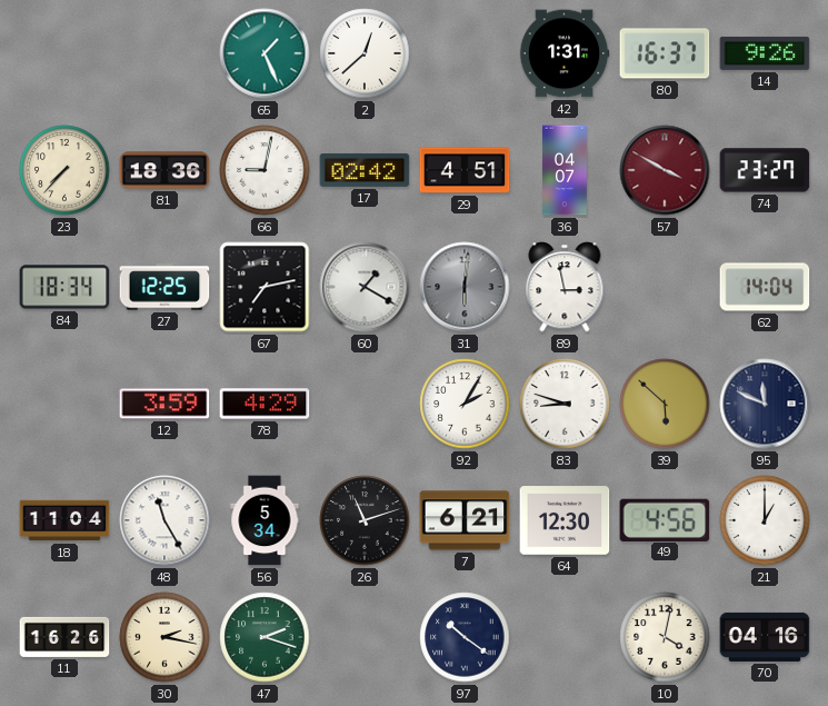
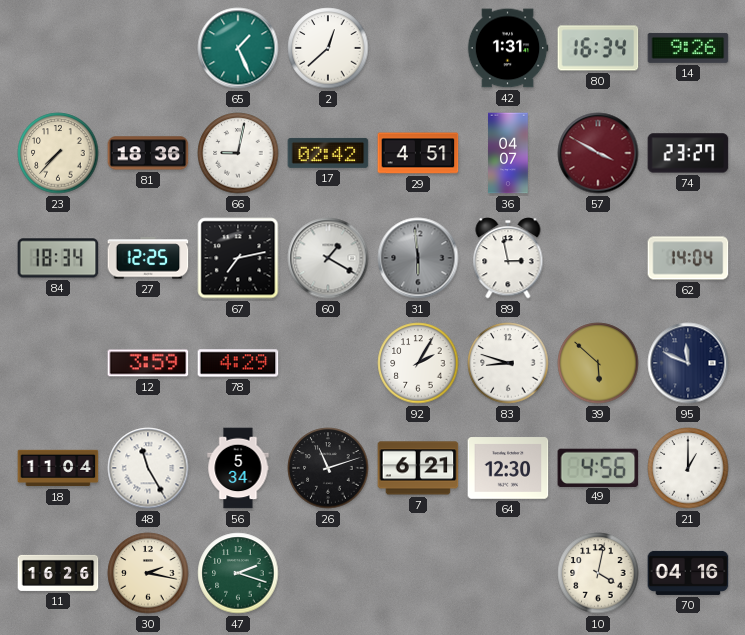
80: 16:37 -> 16:34
31: 6:01 -> 5:59
97: 10:21 -> none
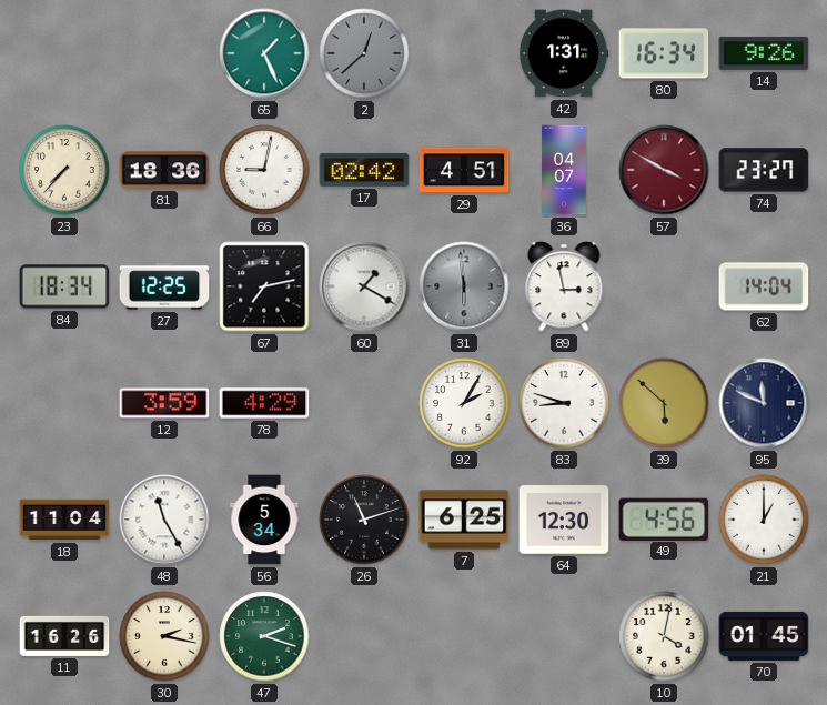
2 dial: white -> grey
7: 6:21 -> 6:25
70: 04:16 -> 01:45
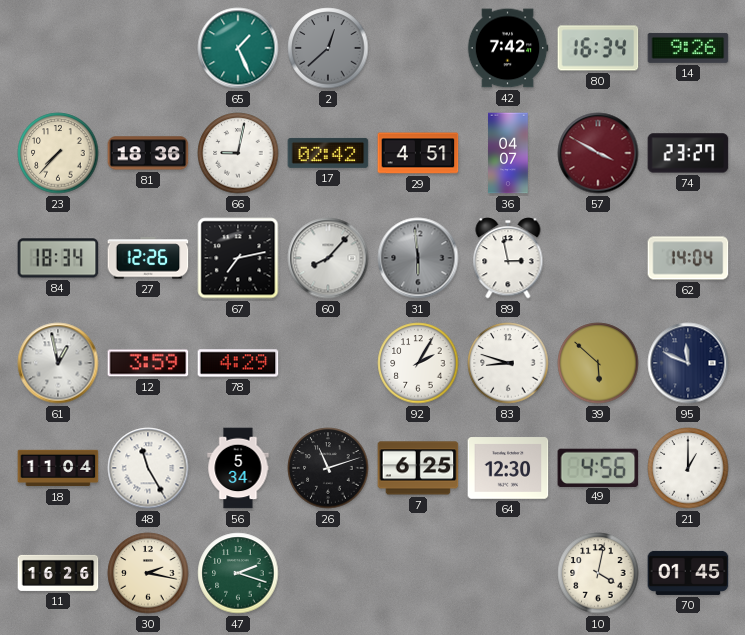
42: 1:31 -> 7:42
27: 12:25 -> 12:26
60: 1:20 -> 8:07
61: none -> 12:58
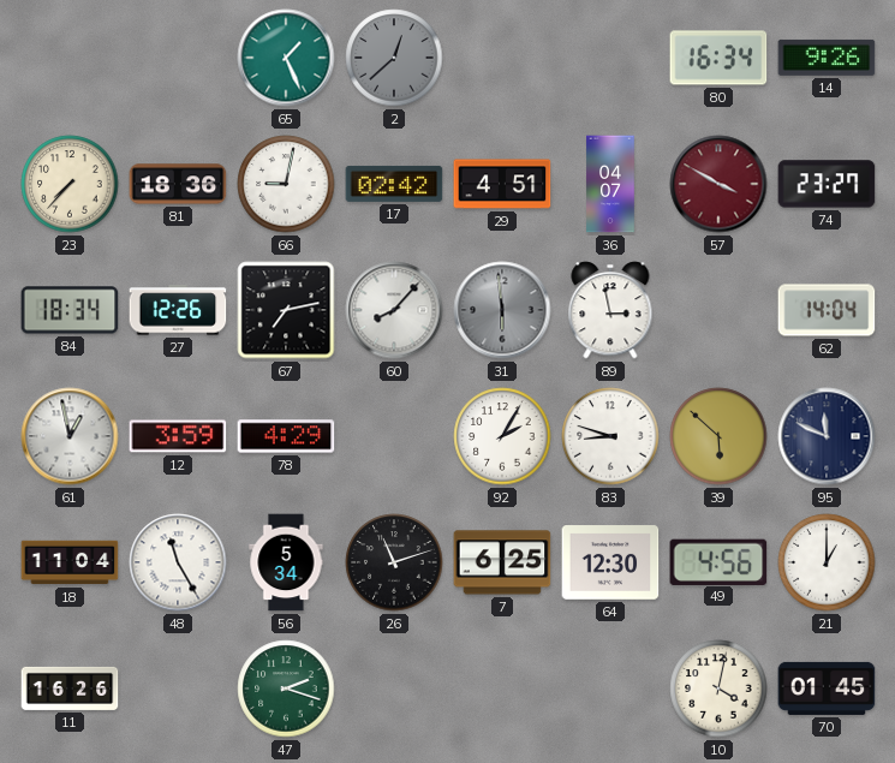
42: 7:42 -> none
30: 2:17 -> none
